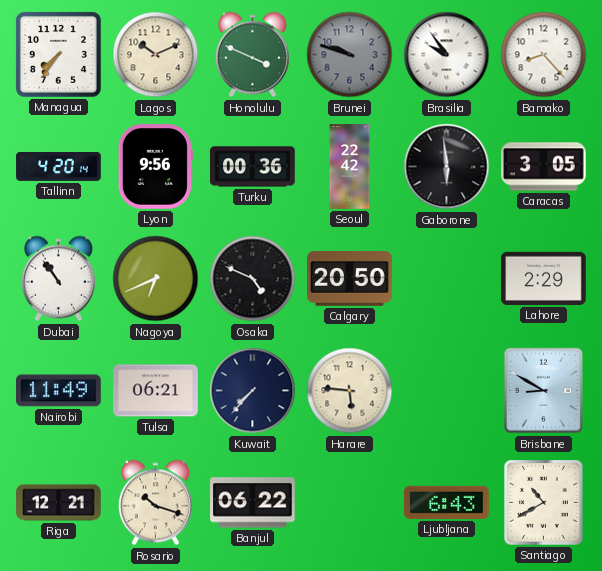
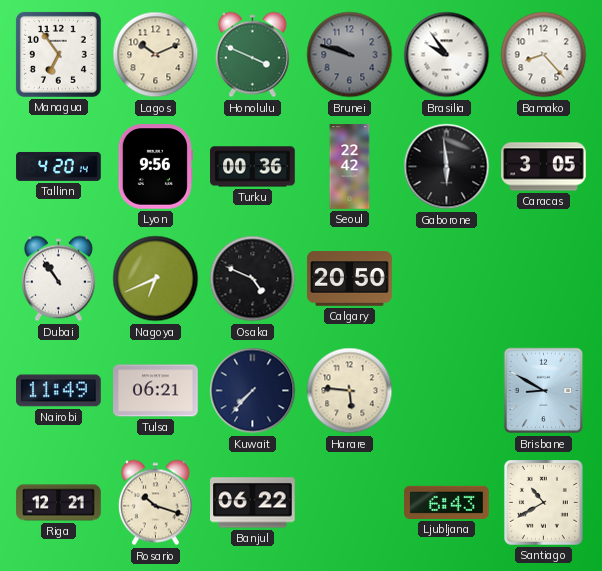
Managua: 7:36 -> 6:54
Lahore: 2:29 -> none
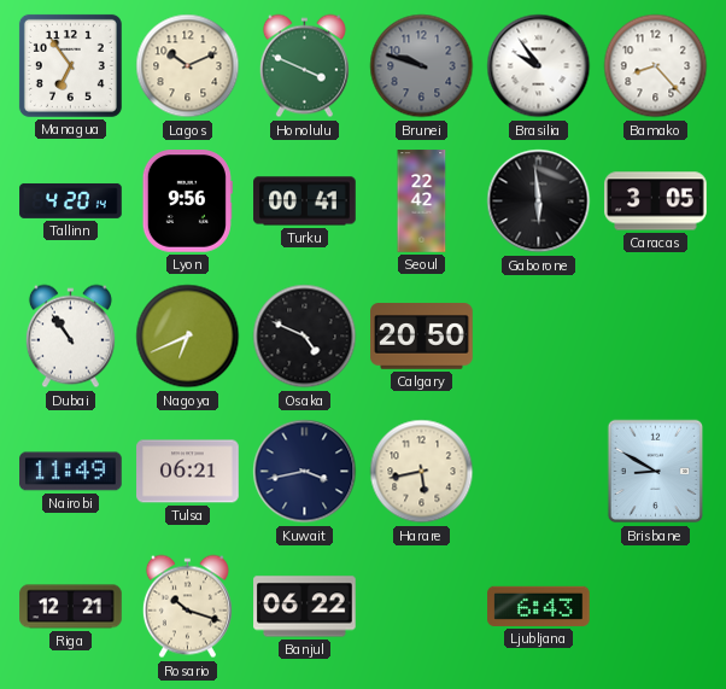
Turku: 00:36 -> 00:41
Kuwait: 7:37 -> 3:43
Harare: 5:46 -> 5:43
Santiago: 10:40 -> none
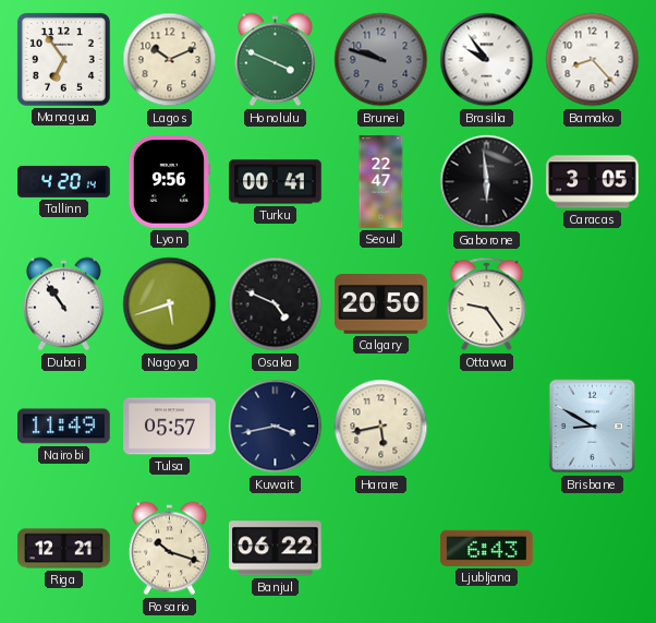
Seoul: 22:42 -> 22:47
Nagoya: 6:41 -> 5:42
Ottawa: none -> 9:24
Tulsa: 06:21 -> 05:57
